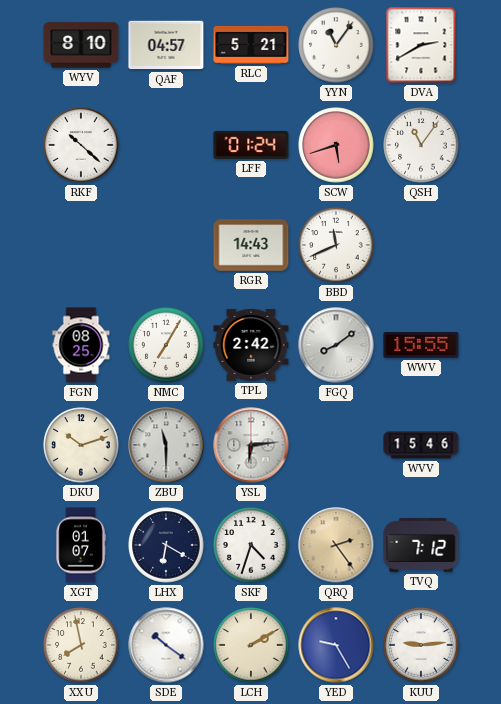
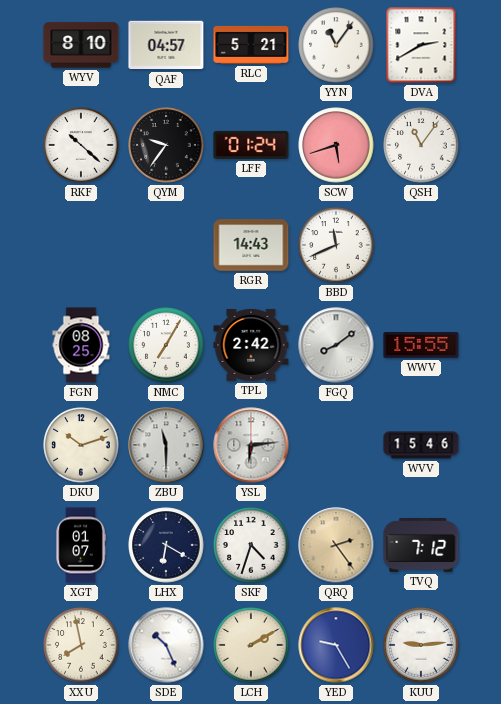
QYM: none -> 9:36
SDE: 10:21 -> 10:26
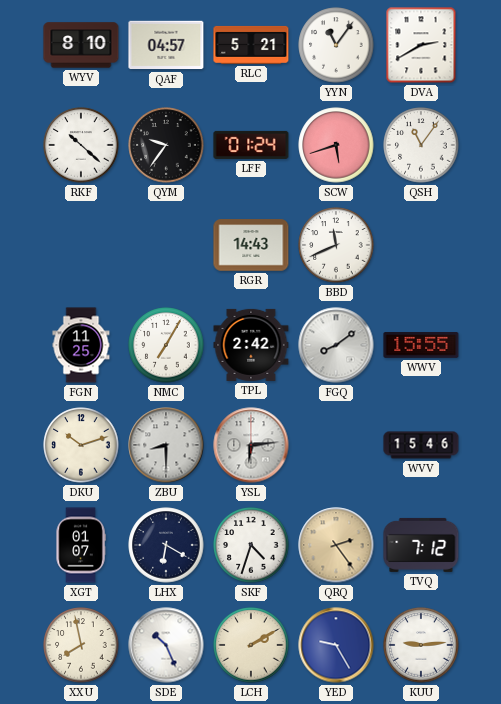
FGN: 08:25 -> 11:25
ZBU: 11:30 -> 8:30
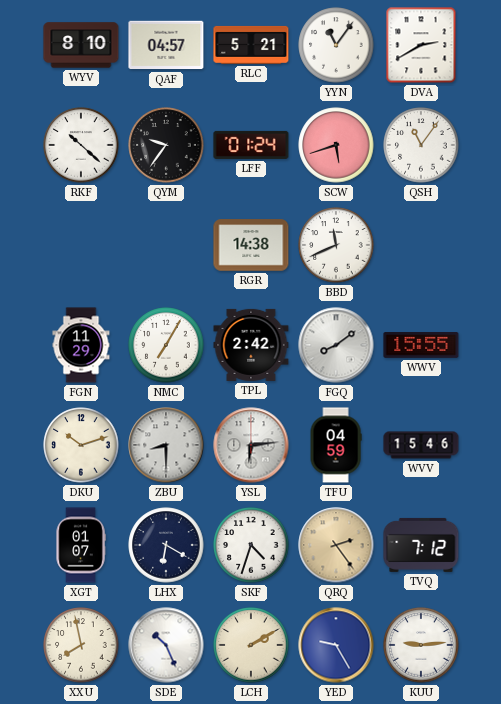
RGR: 14:43 -> 14:38
FGN: 11:25 -> 11:29
TFU: none -> 04:59
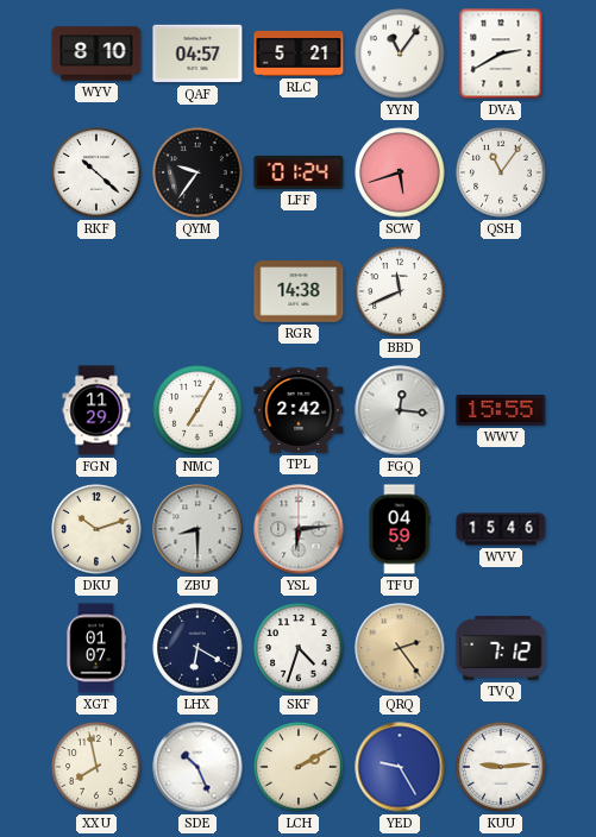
FGQ: 8:09 -> 12:16
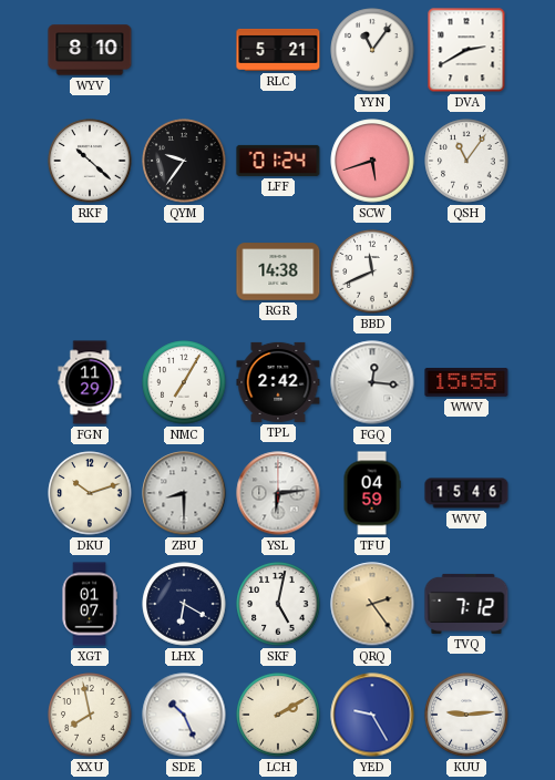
QAF: 04:57 -> none
SKF: 4:33 -> 5:02
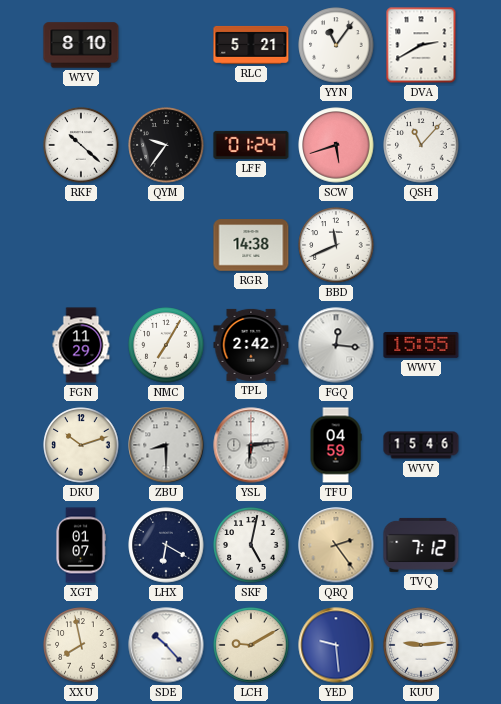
QSH: 11:06 -> 11:07
SDE: 10:26 -> 10:23
LCH: 2:10 -> 9:10
YED: 9:25 -> 9:29
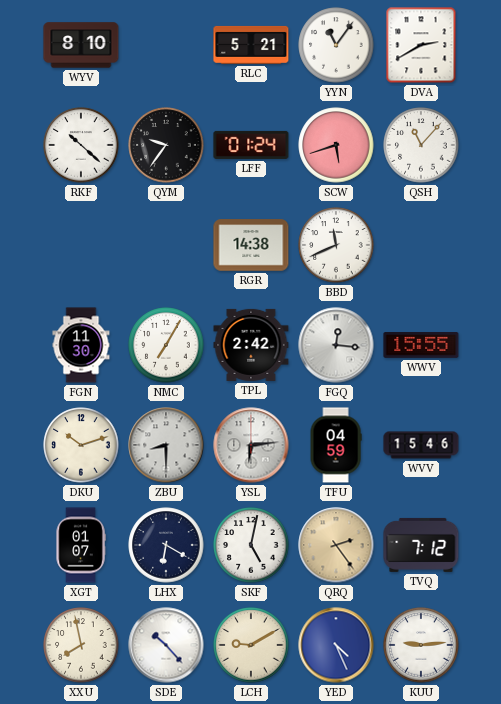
FGN: 11:29 -> 11:30
YED: 9:29 -> 4:26
